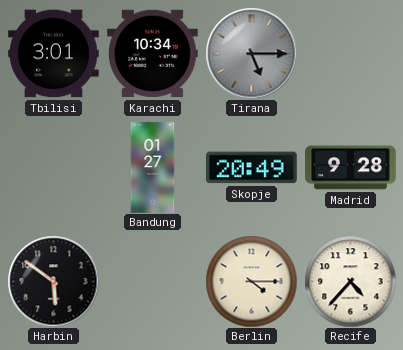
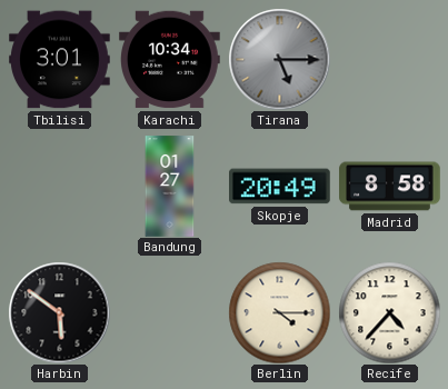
Madrid: 9:28 -> 8:58
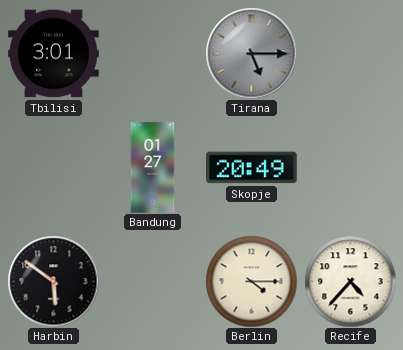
Karachi: 10:34 -> none
Madrid: 8:58 -> none
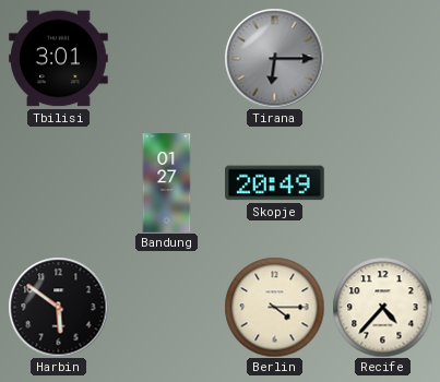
Tirana: 5:15 -> 6:15
